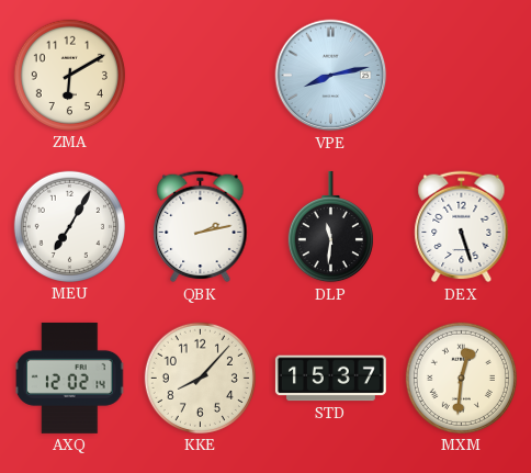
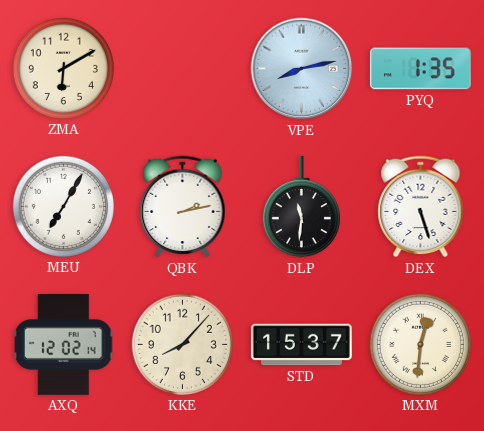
PYQ: none -> 1:35
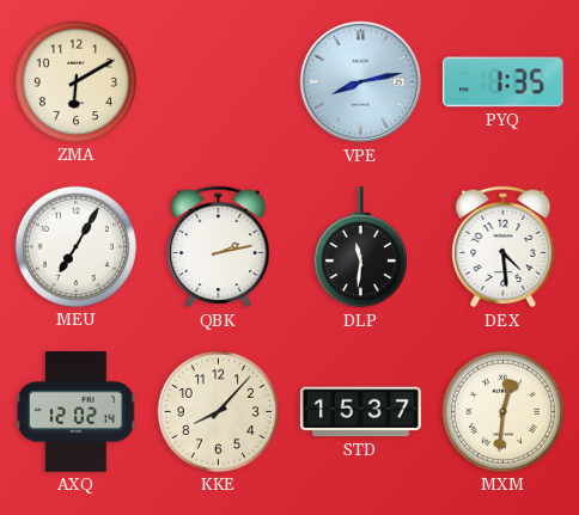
DEX: 5:27 -> 4:29
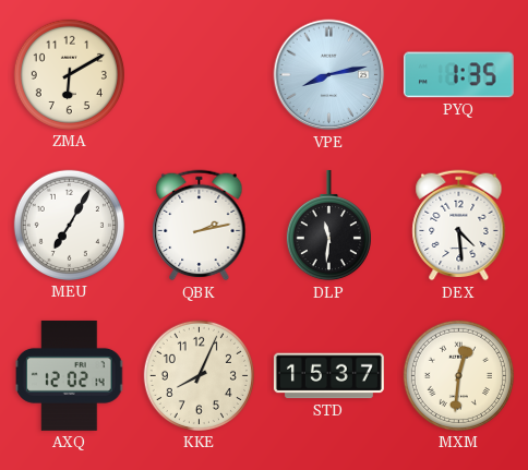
KKE: 8:07 -> 8:04
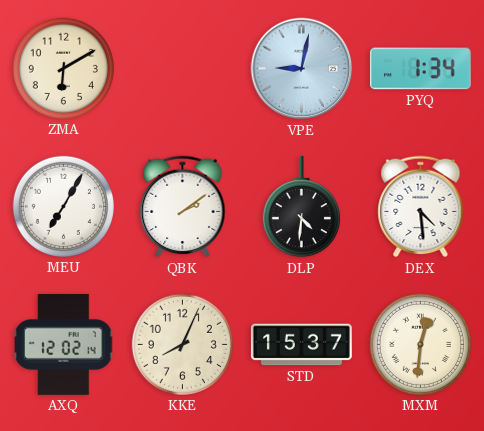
VPE: 8:13 -> 9:02
PYQ: 1:35 -> 1:34
QBK: 2:13 -> 2:09
DLP: 11:31 -> 4:31
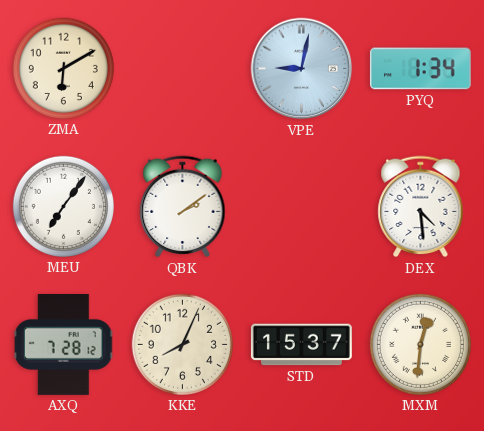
MEU: 7:05 -> 7:06
DLP: 4:31 -> none
AXQ: 12:02 -> 7:28
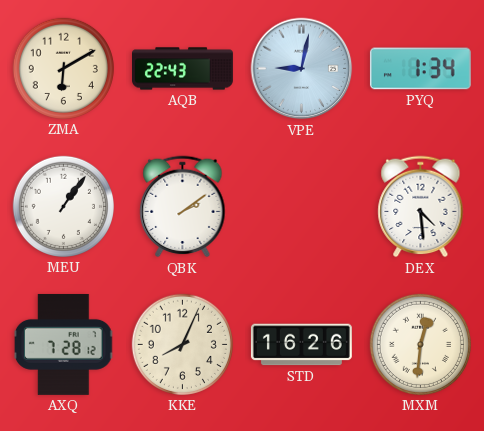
AQB: none -> 22:43
MEU: 7:06 -> 1:06
STD: 15:37 -> 16:26
